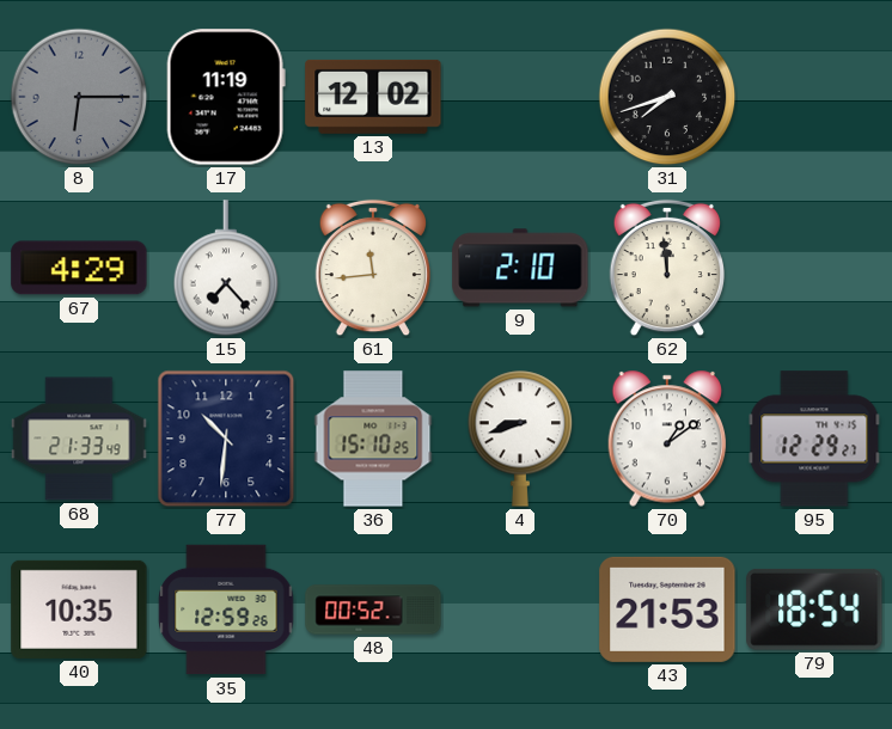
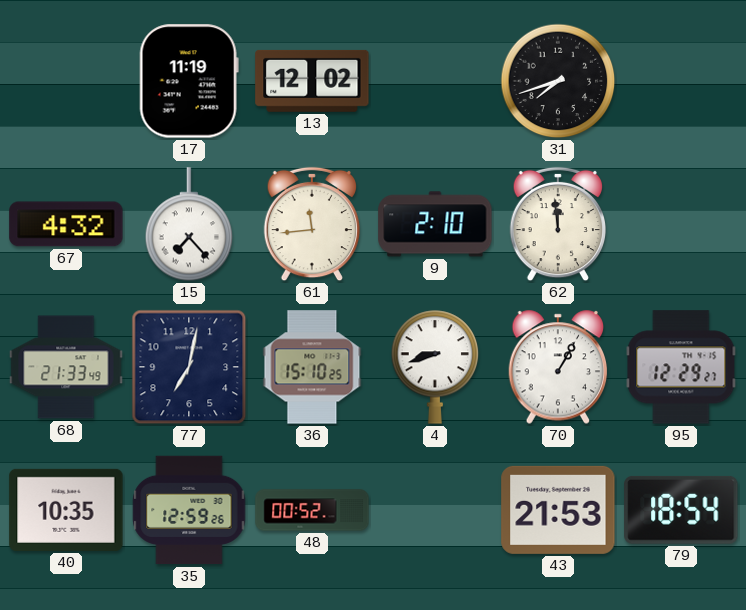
8: 6:15 -> none
67: 4:29 -> 4:32
77: 10:31 -> 7:02
70: 1:09 -> 1:05
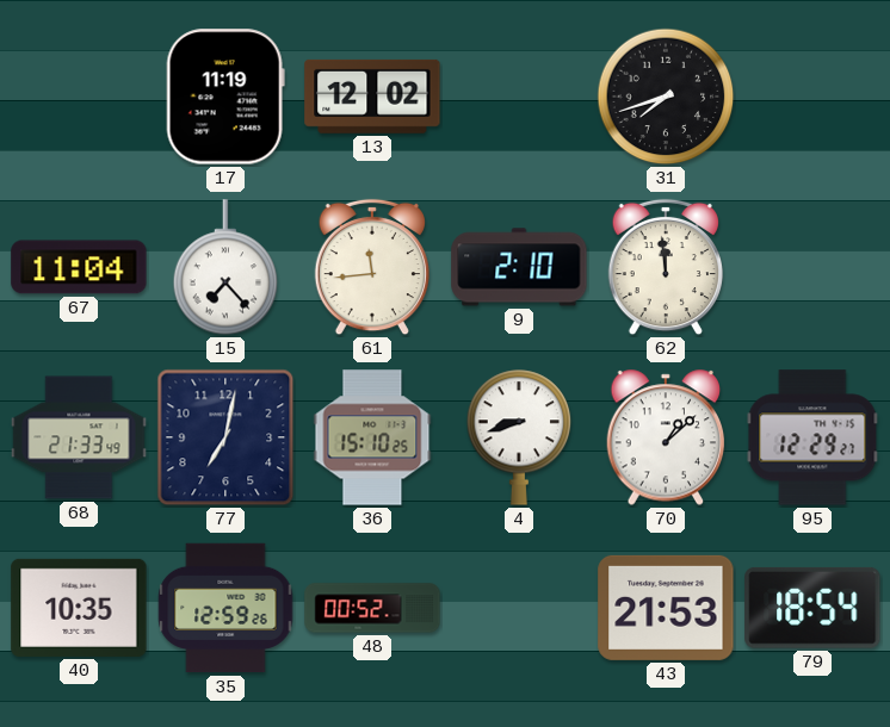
67: 4:32 -> 11:04
70: 1:05 -> 1:08
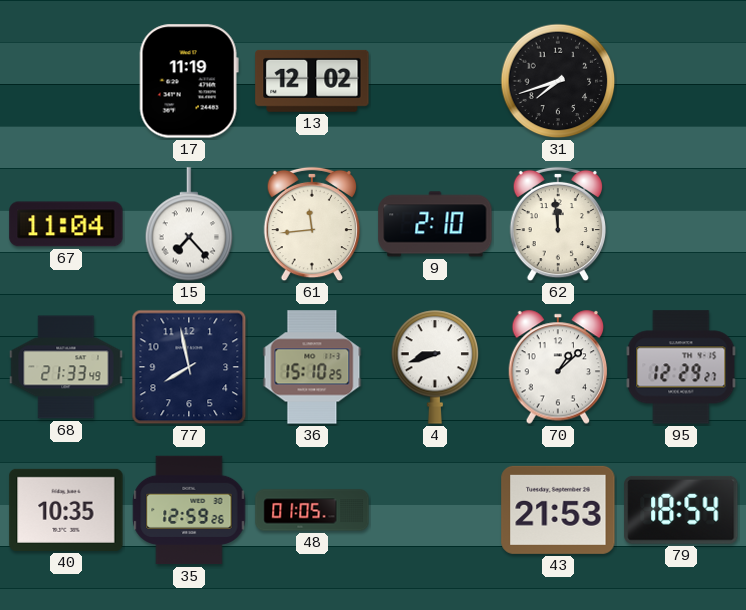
77: 7:02 -> 7:58
48: 00:52 -> 01:05
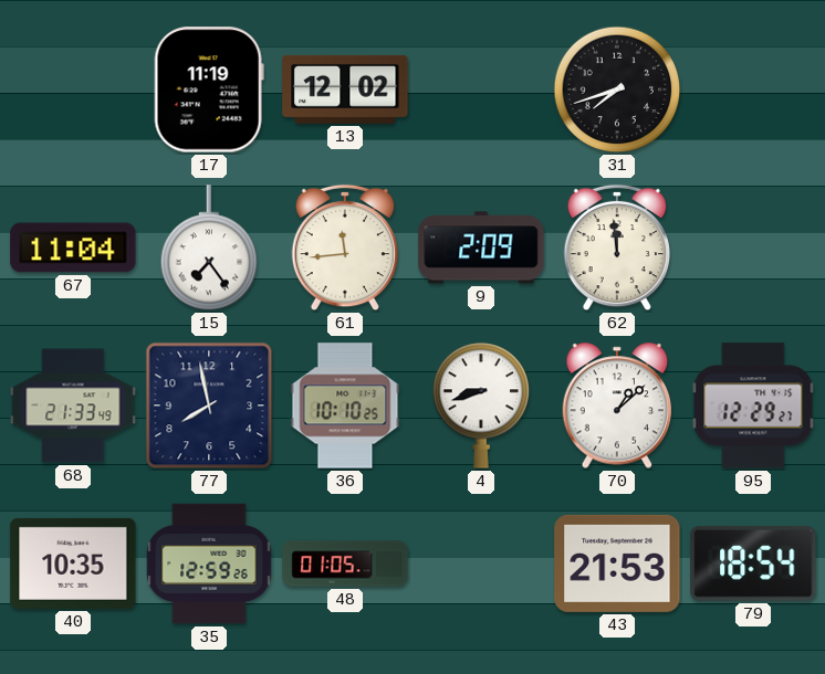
15: 7:23 -> 7:24
9: 2:10 -> 2:09
36: 15:10 -> 10:10
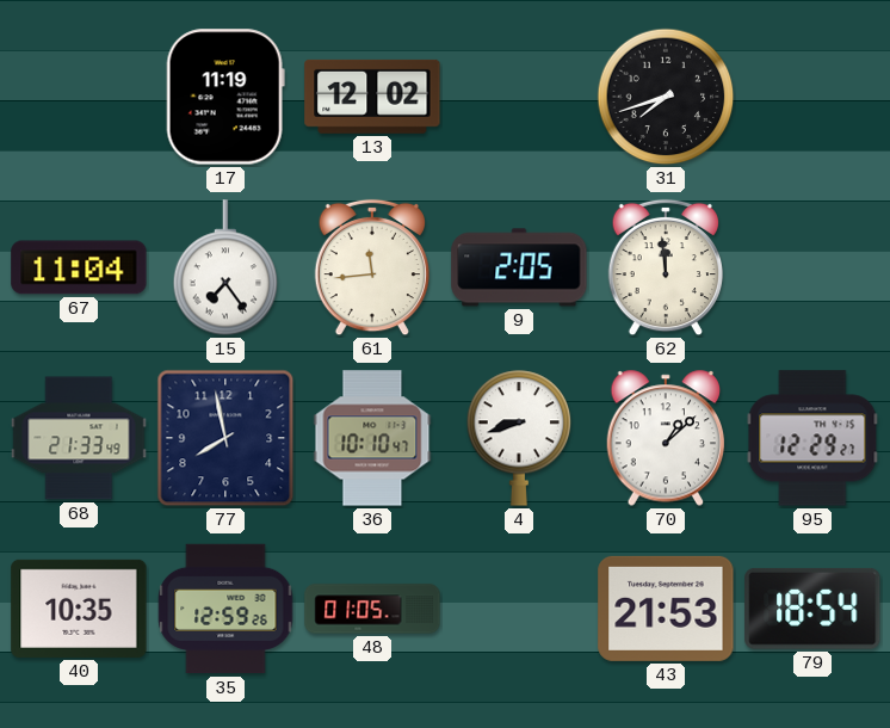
9: 2:09 -> 2:05
36: 10:10:25 -> 10:10:47
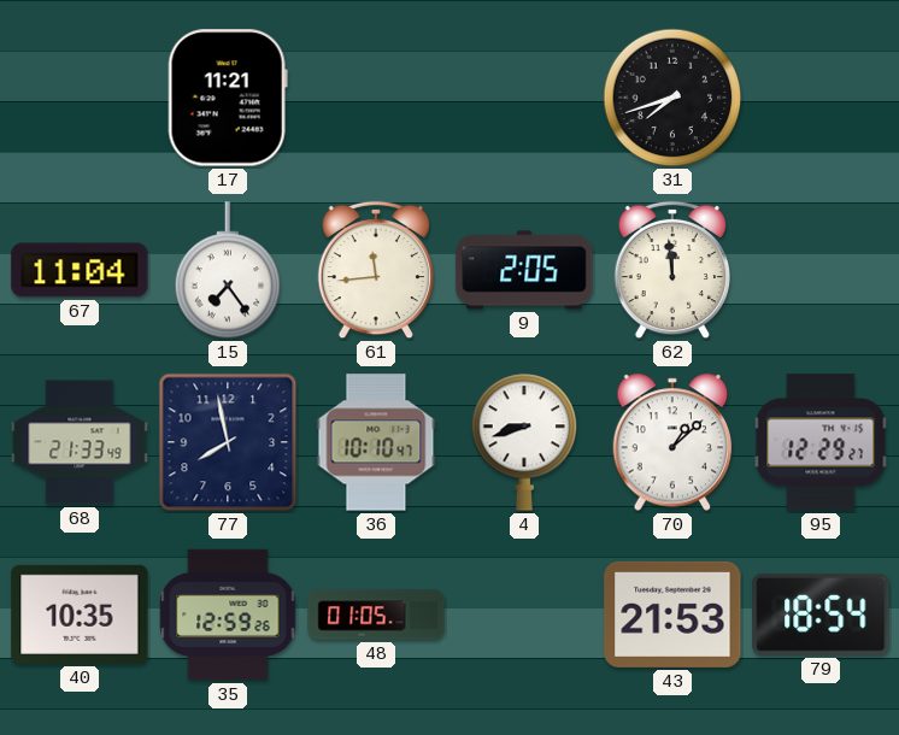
17: 11:19 -> 11:21
13: 12:02 -> none
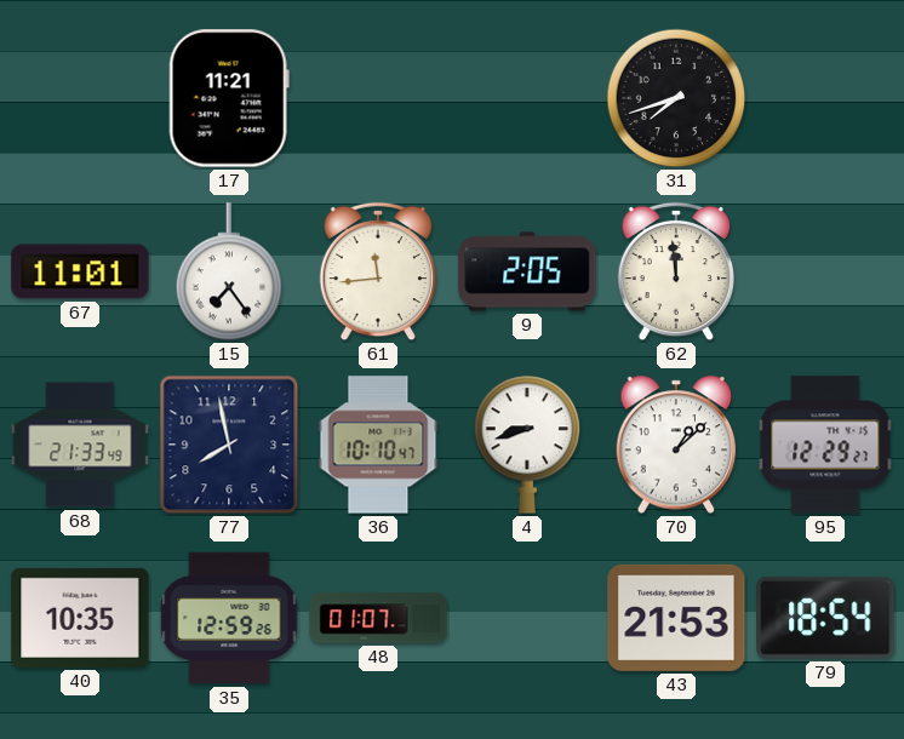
67: 11:04 -> 11:01
48: 01:05 -> 01:07
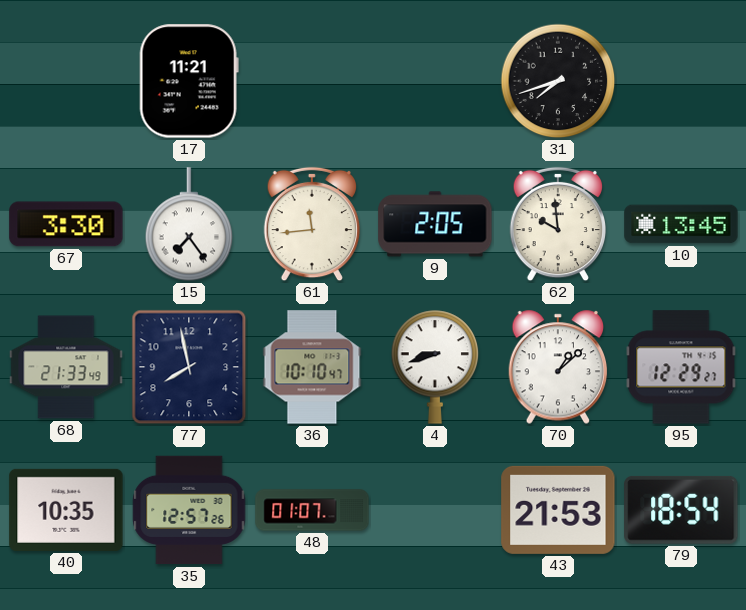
67: 11:01 -> 3:30
62: 11:59 -> 9:59
10: none -> 13:45
35: 12:59 -> 12:57
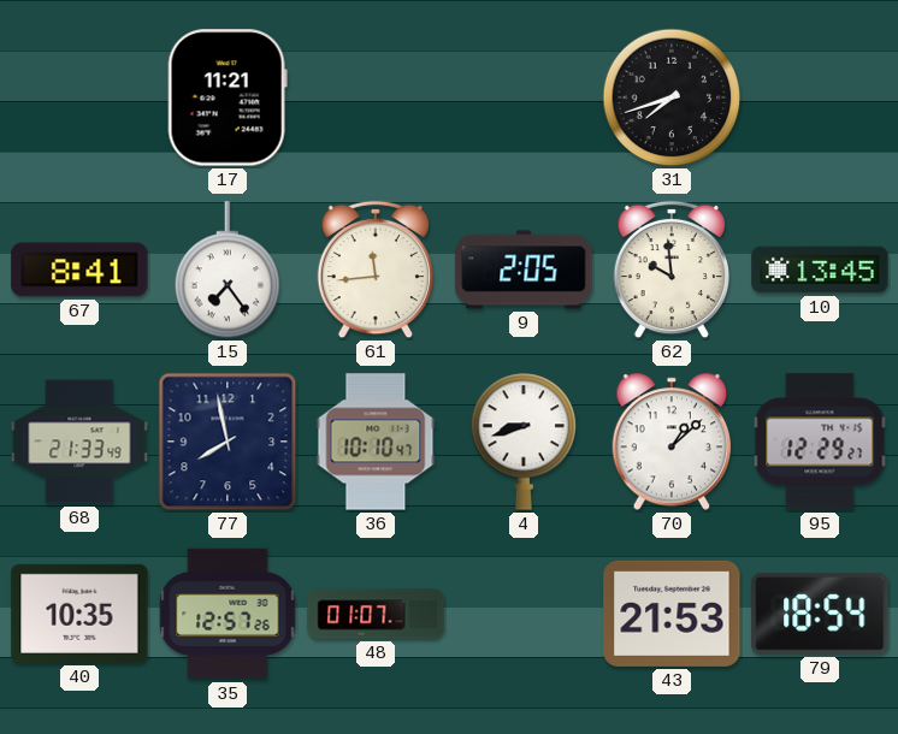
67: 3:30 -> 8:41
